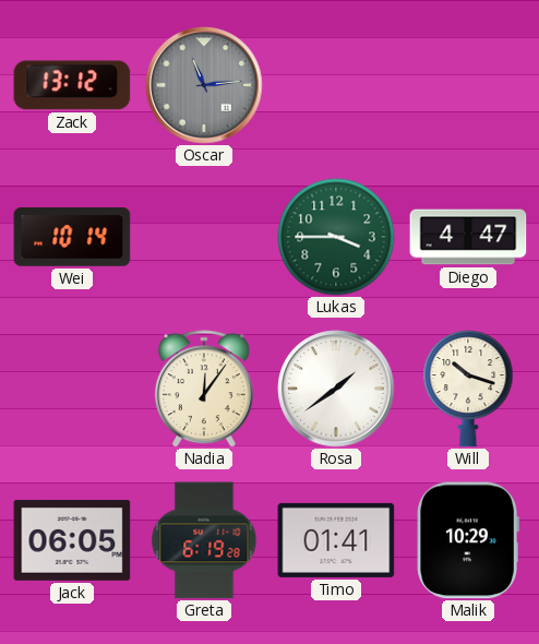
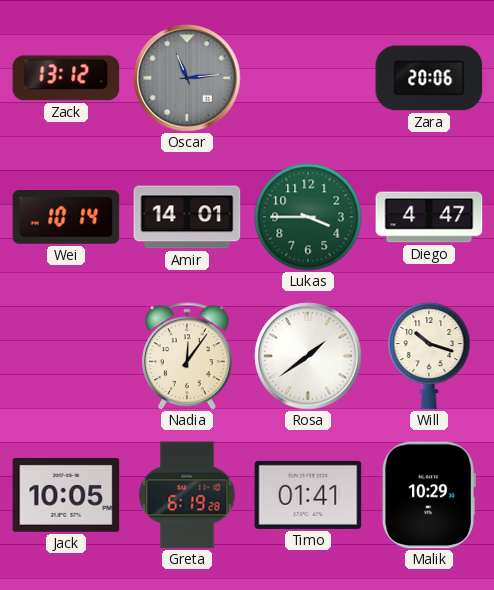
Zara: none -> 20:06
Amir: none -> 14:01
Jack: 06:05 -> 10:05
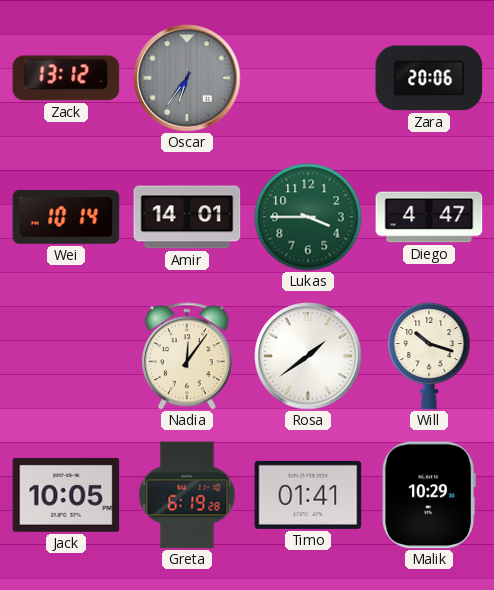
Oscar: 11:14 -> 6:36
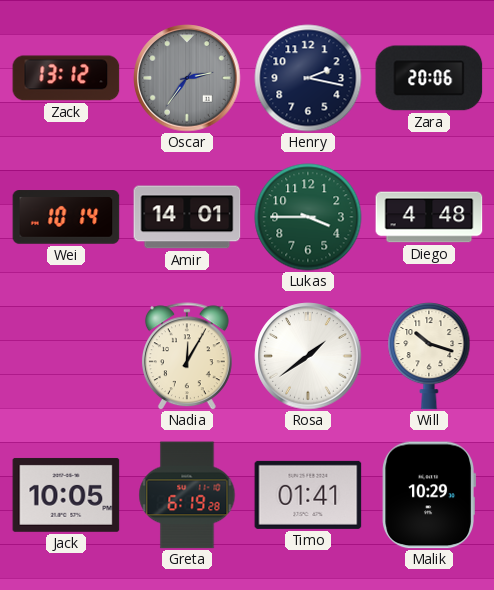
Oscar: 6:36 -> 2:36
Henry: none -> 2:17
Diego: 4:47 -> 4:48
Nadia: 12:06 -> 12:05
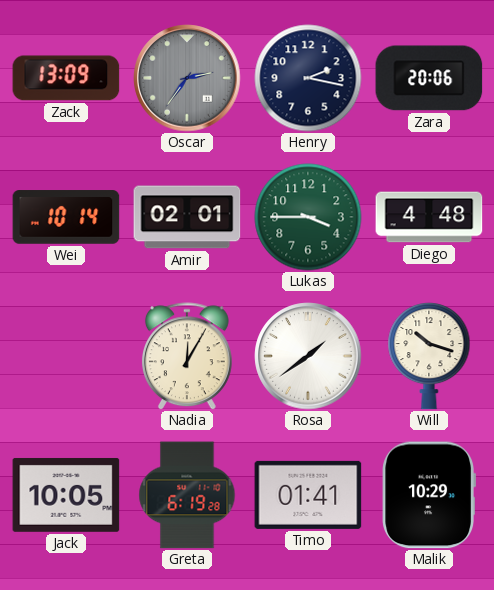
Zack: 13:12 -> 13:09
Amir: 14:01 -> 02:01
